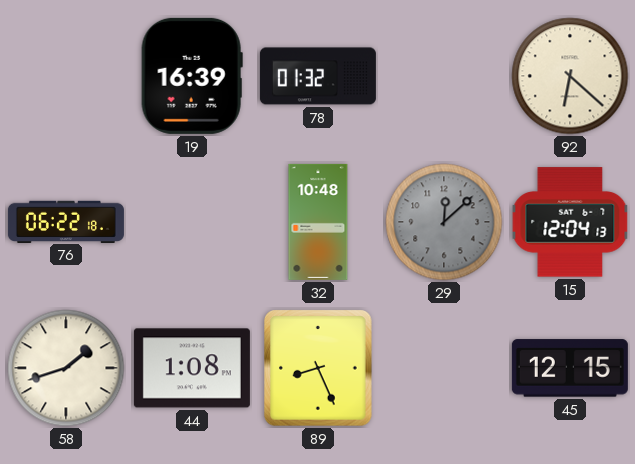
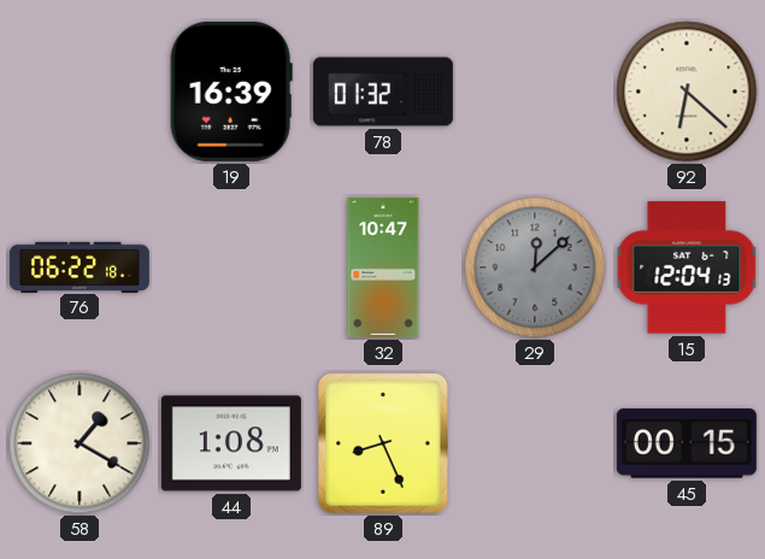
32: 10:48 -> 10:47
58: 1:42 -> 1:20
45: 12:15 -> 00:15
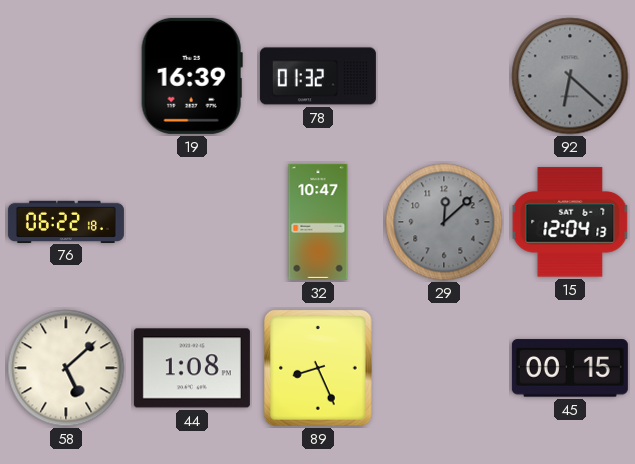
92 dial: cream -> grey
58: 1:20 -> 5:08
